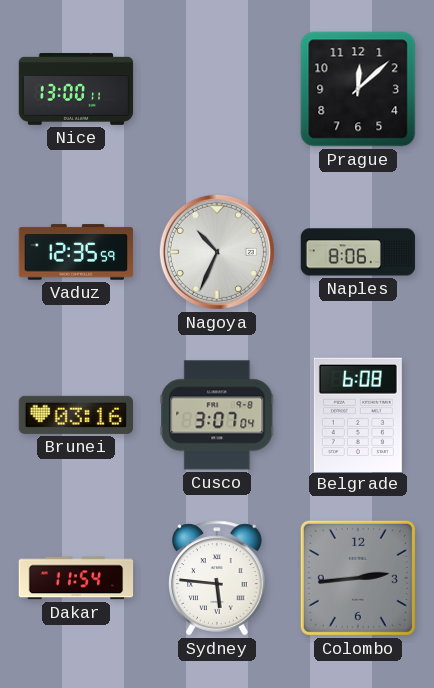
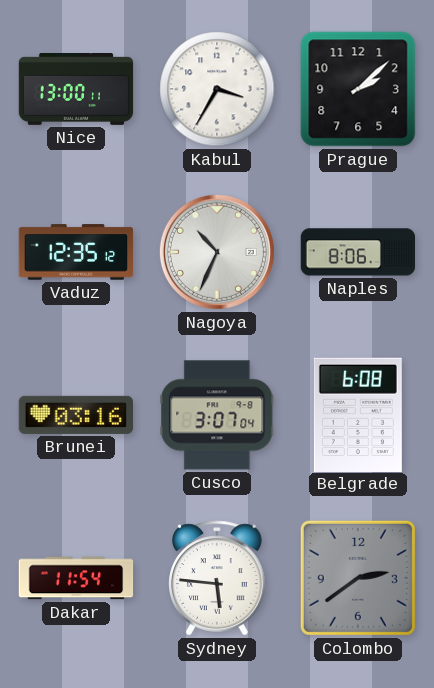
Kabul: none -> 3:35
Prague: 12:08 -> 2:08
Vaduz: 12:35:59 -> 12:35:12
Colombo: 2:44 -> 2:39
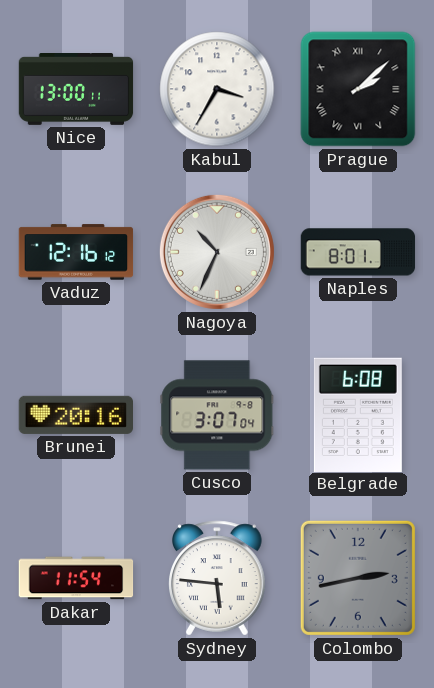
Prague numerals: Arabic -> Roman
Vaduz: 12:35 -> 12:16
Naples: 8:06 -> 8:01
Brunei: 03:16 -> 20:16
Colombo: 2:39 -> 2:43
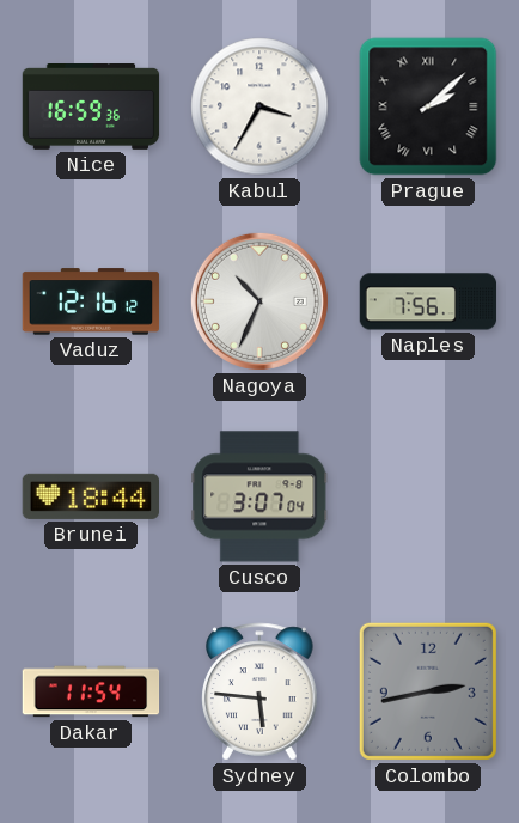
Nice: 13:00 -> 16:59
Naples: 8:01 -> 7:56
Brunei: 20:16 -> 18:44
Belgrade: 6:08 -> none
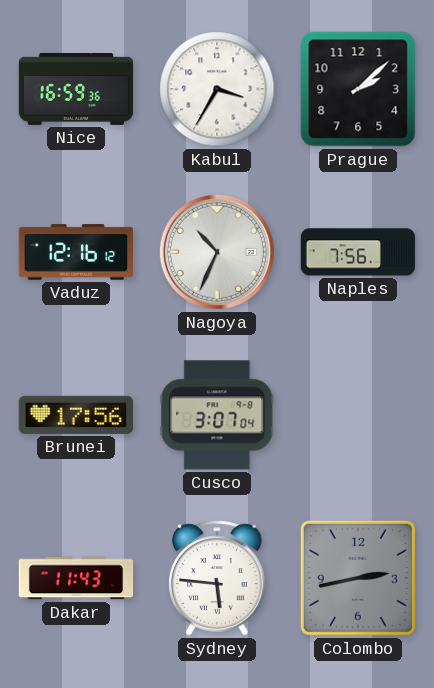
Prague numerals: Roman -> Arabic
Brunei: 18:44 -> 17:56
Dakar: 11:54 -> 11:43
